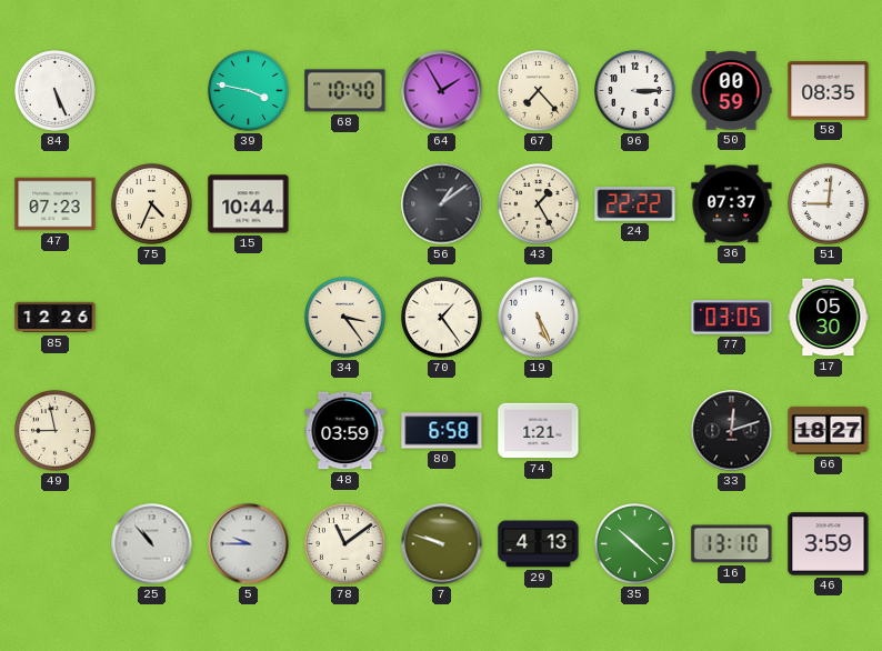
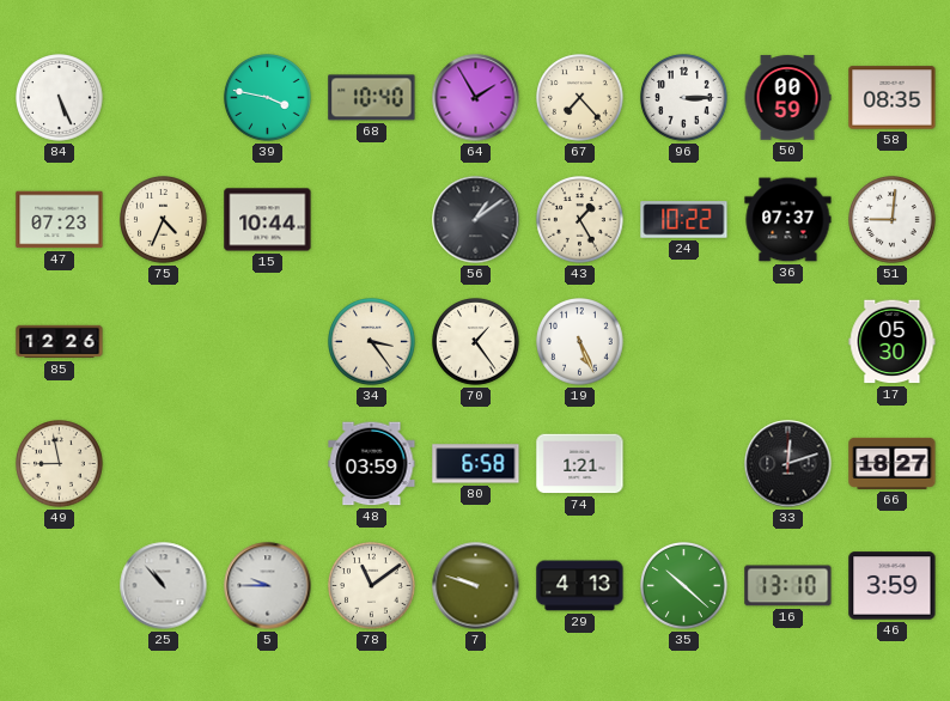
24: 22:22 -> 10:22
77: 03:05 -> none
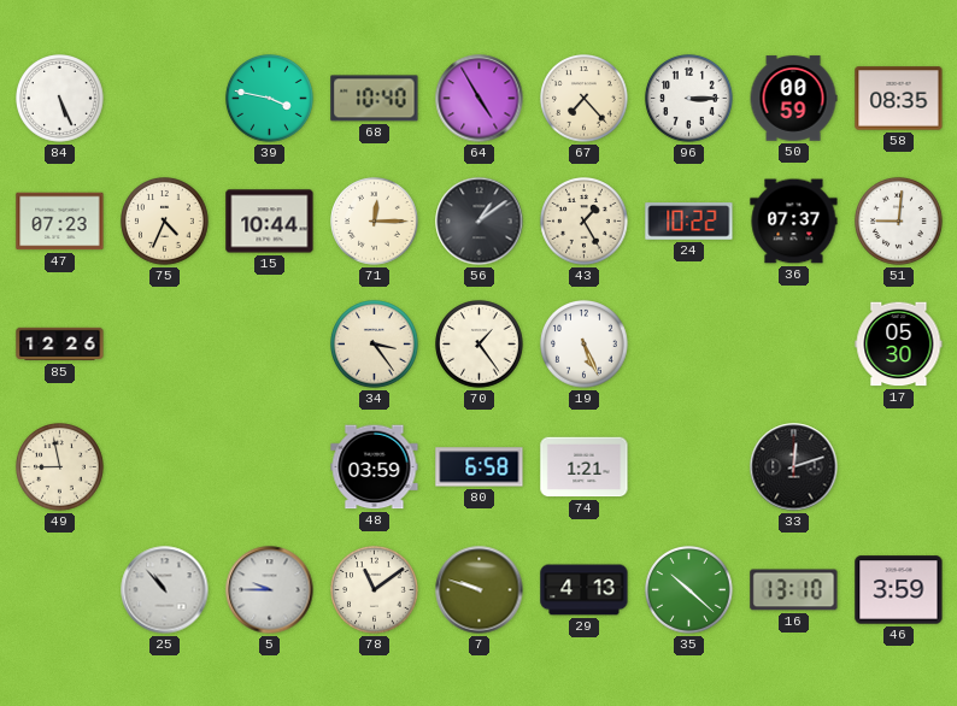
64: 1:55 -> 4:55
71: none -> 12:15
66: 18:27 -> none
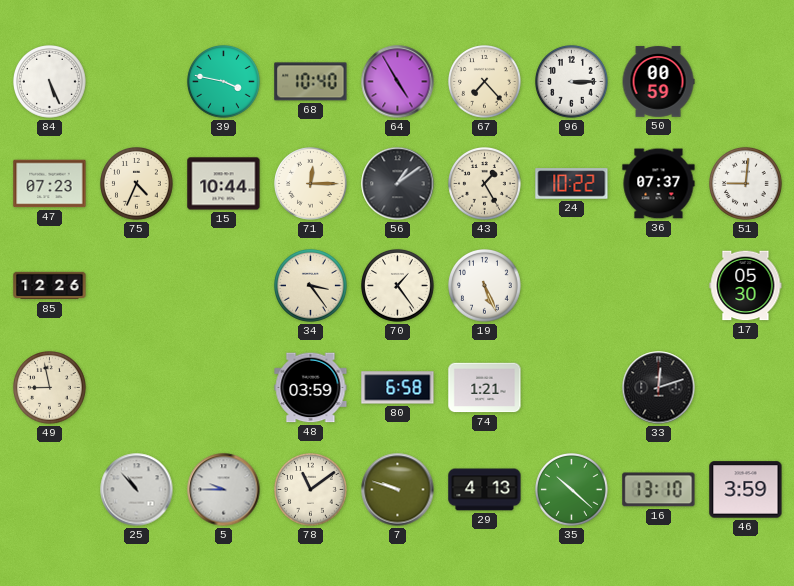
58: 08:35 -> none
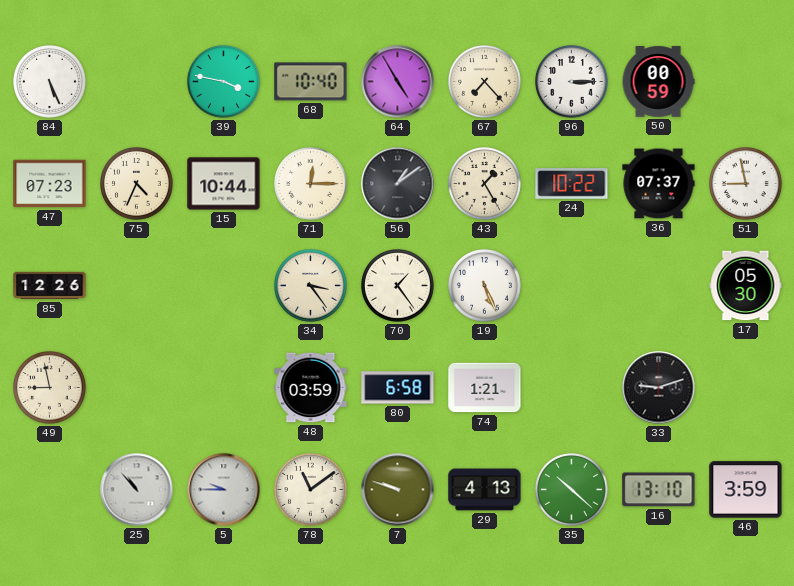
51: 9:01 -> 8:58
33: 12:12 -> 9:12
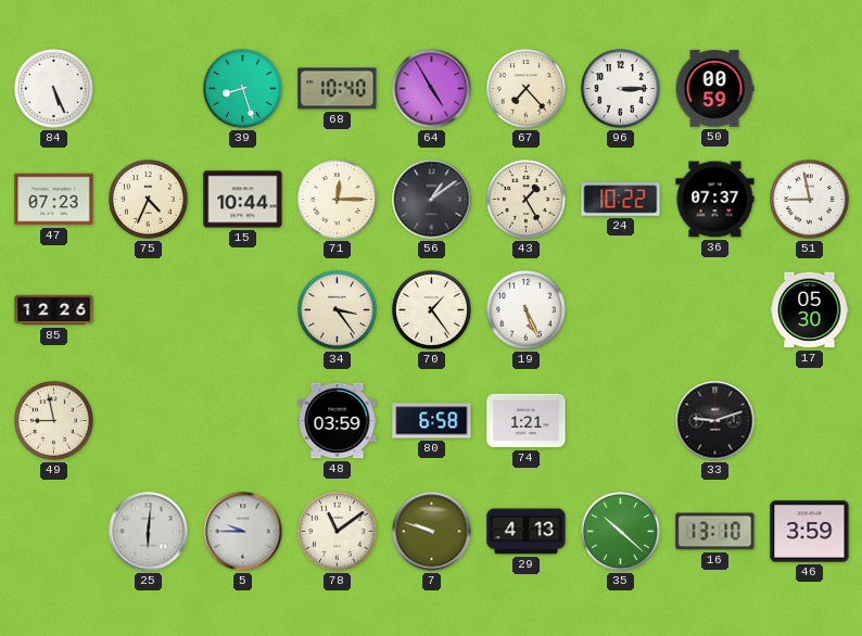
39: 3:47 -> 8:27
25: 10:53 -> 6:01
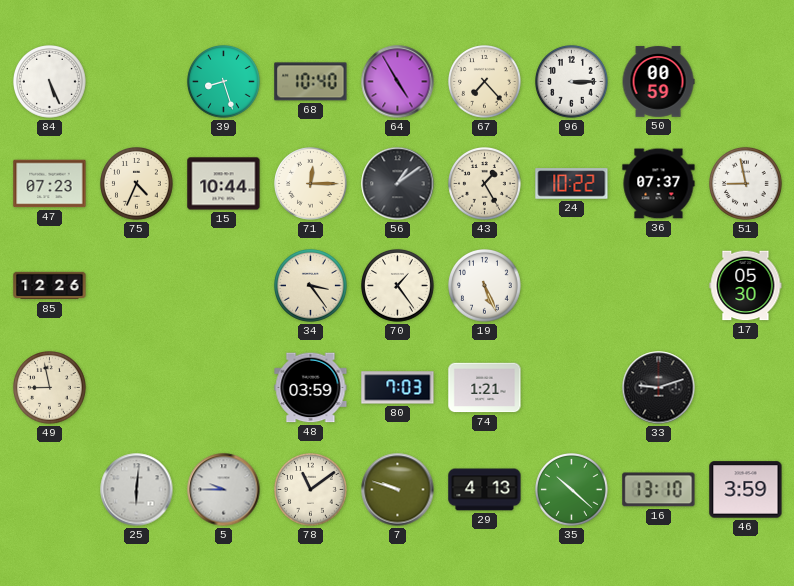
80: 6:58 -> 7:03
